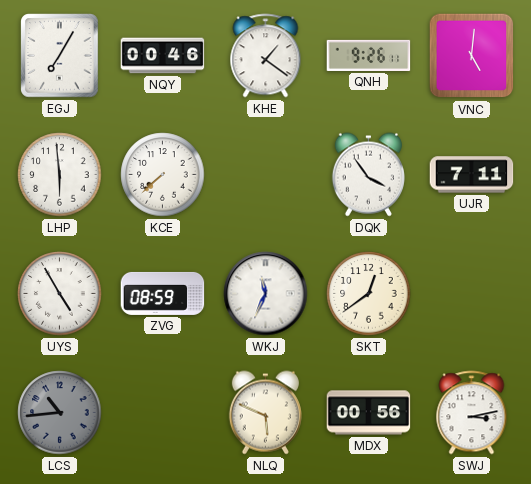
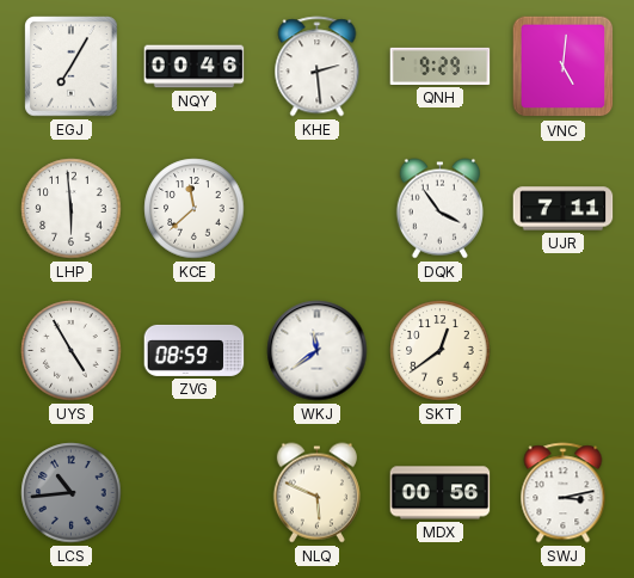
KHE: 1:21 -> 2:29
QNH: 9:26 -> 9:29
KCE: 7:38 -> 11:38
WKJ: 11:34 -> 11:39
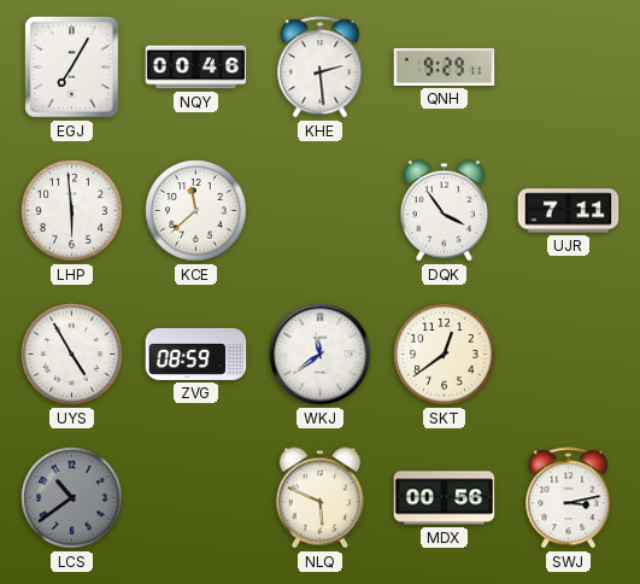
VNC: 5:01 -> none
LCS: 10:44 -> 10:39
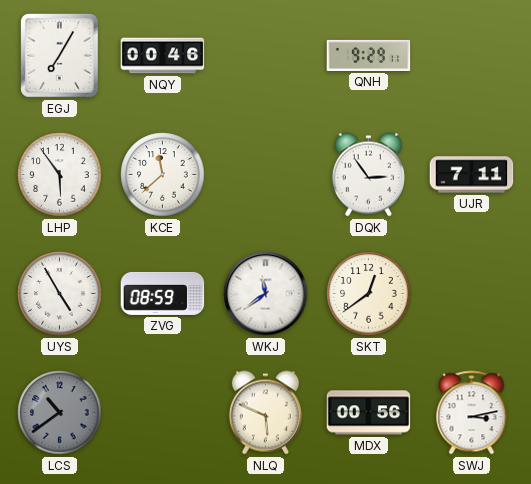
KHE: 2:29 -> none
LHP: 5:59 -> 5:54
DQK: 3:54 -> 2:54
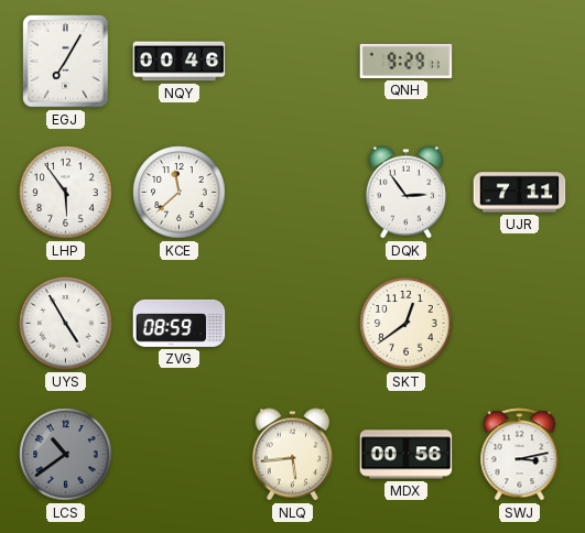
WKJ: 11:39 -> none
NLQ: 5:49 -> 5:44
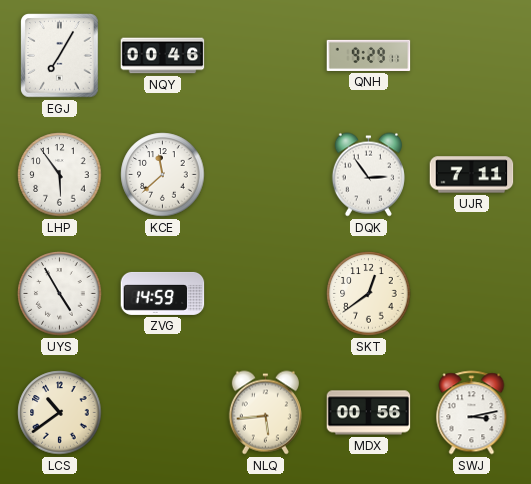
ZVG: 08:59 -> 14:59
LCS dial: grey -> cream
